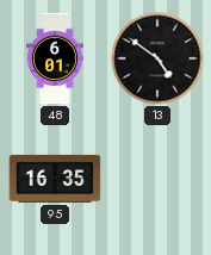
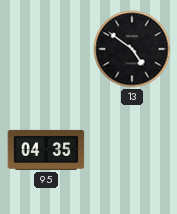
48: 6:01 -> none
95: 16:35 -> 04:35
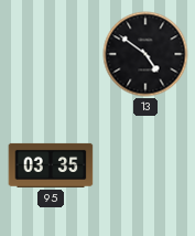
95: 04:35 -> 03:35
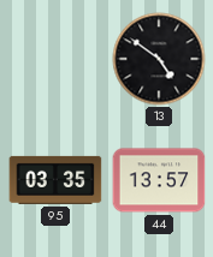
44: none -> 13:57
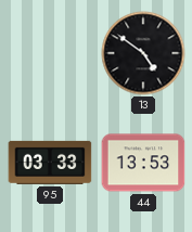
95: 03:35 -> 03:33
44: 13:57 -> 13:53
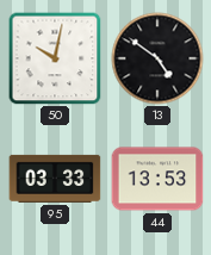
50: none -> 10:02
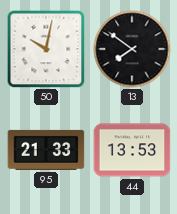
13: 4:51 -> 7:51
95: 03:33 -> 21:33
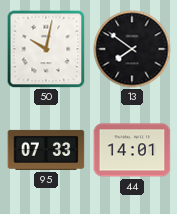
95: 21:33 -> 07:33
44: 13:53 -> 14:01
